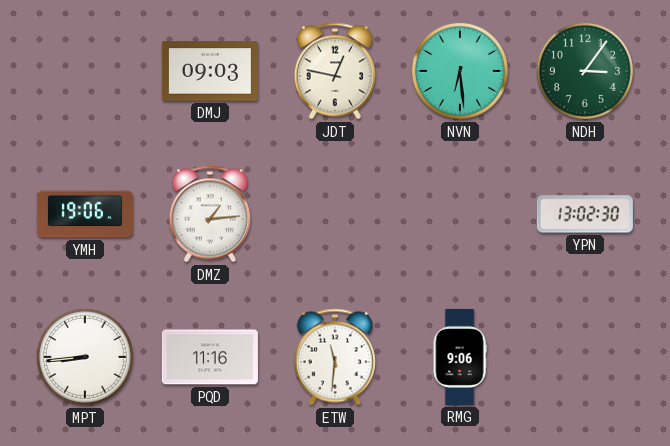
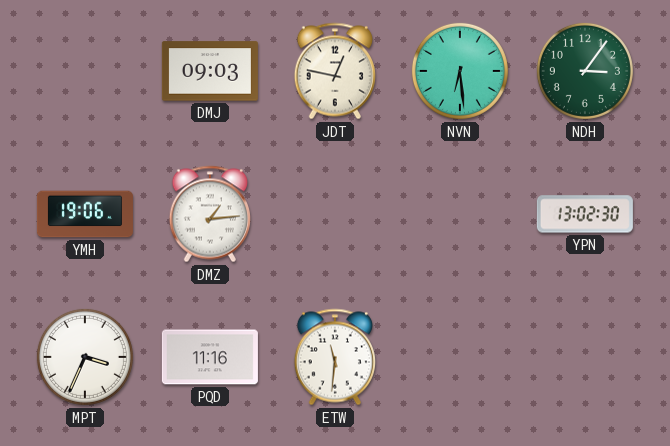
MPT: 8:44 -> 3:34
RMG: 9:06 -> none
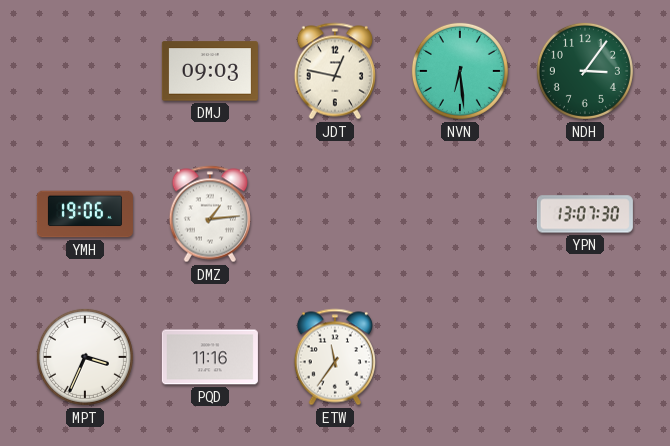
YPN: 13:02 -> 13:07
ETW: 11:31 -> 11:36
